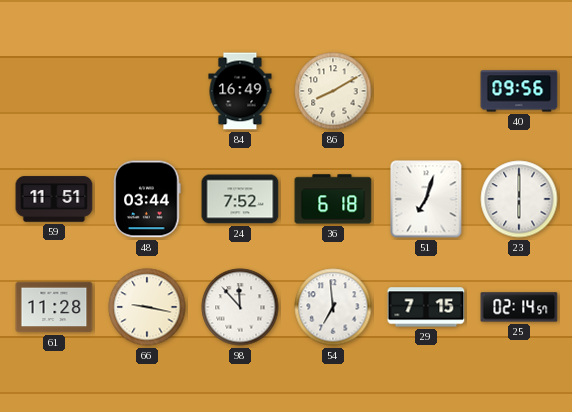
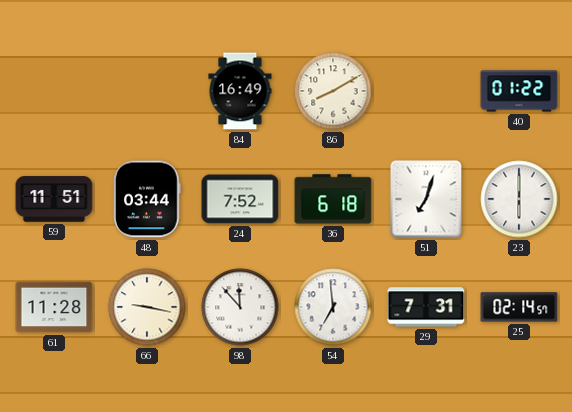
40: 09:56 -> 01:22
29: 7:15 -> 7:31
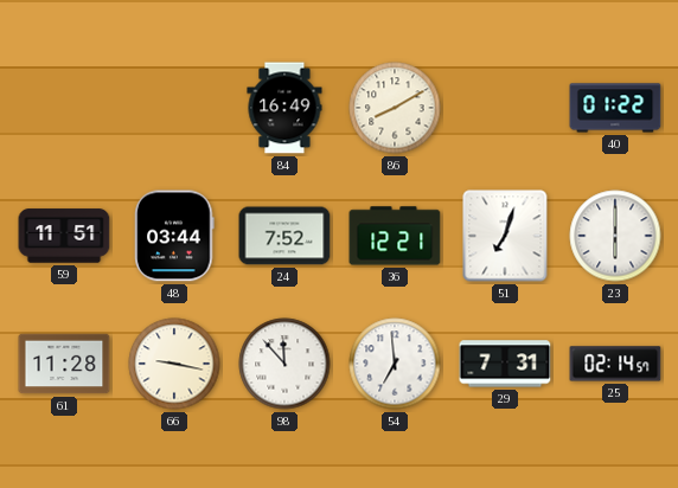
36: 6:18 -> 12:21
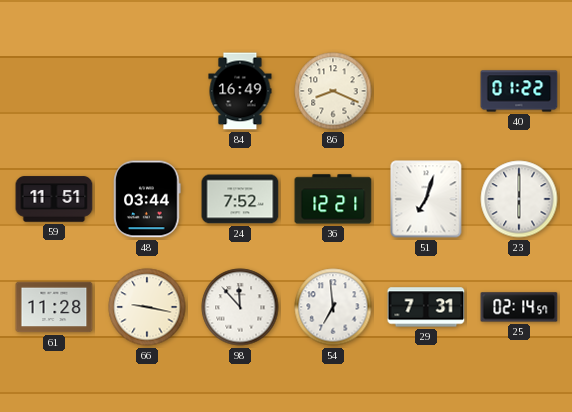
86: 8:10 -> 8:19
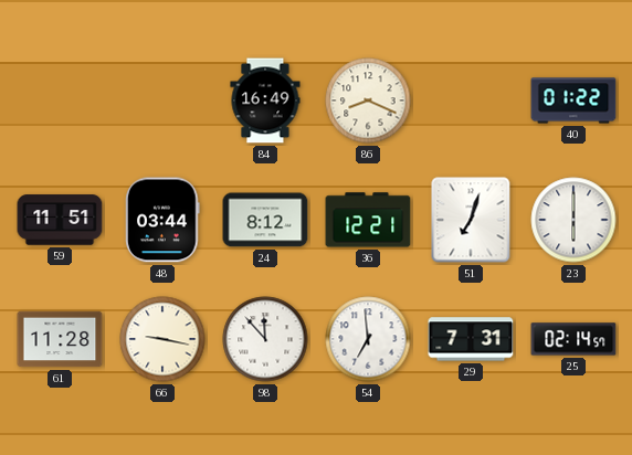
24: 7:52 -> 8:12
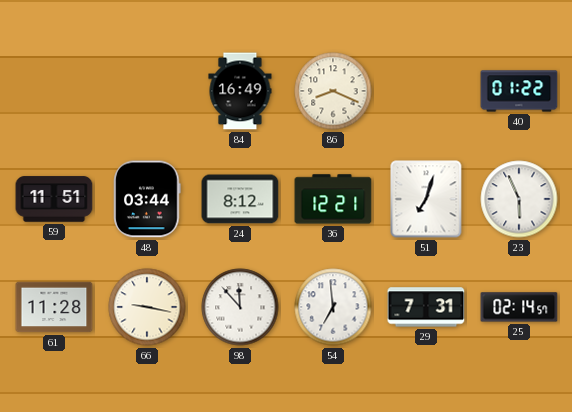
23: 6:00 -> 5:56
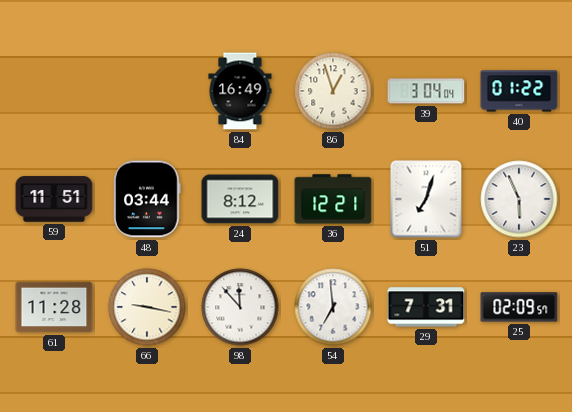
86: 8:19 -> 12:57
39: none -> 3:04
25: 02:14 -> 02:09
